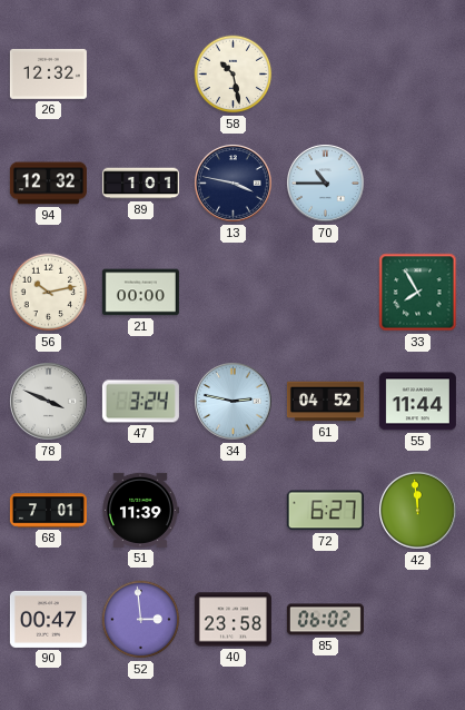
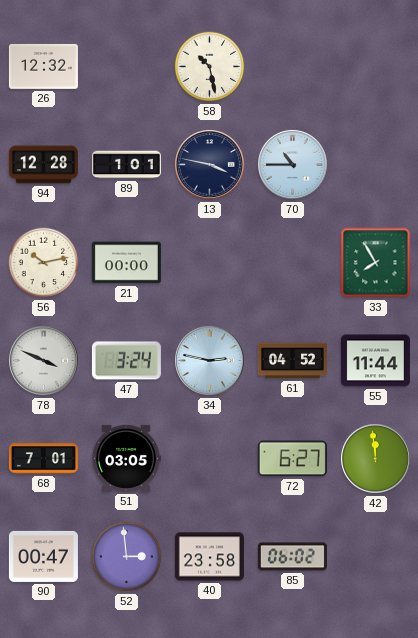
94: 12:32 -> 12:28
51: 11:39 -> 03:05
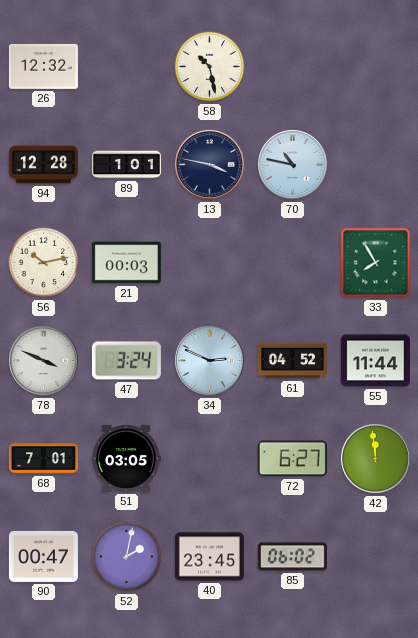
70: 10:45 -> 10:47
21: 00:00 -> 00:03
34: 2:47 -> 2:49
52: 2:59 -> 2:02
40: 23:58 -> 23:45
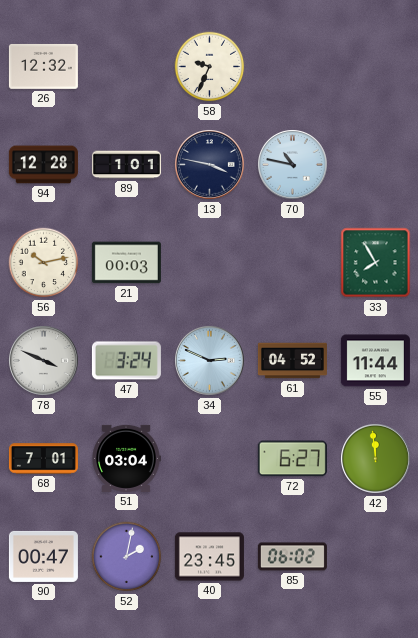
58: 10:28 -> 9:34
51: 03:05 -> 03:04
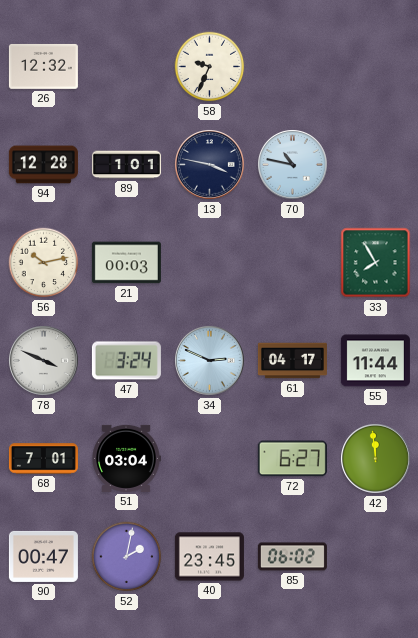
61: 04:52 -> 04:17
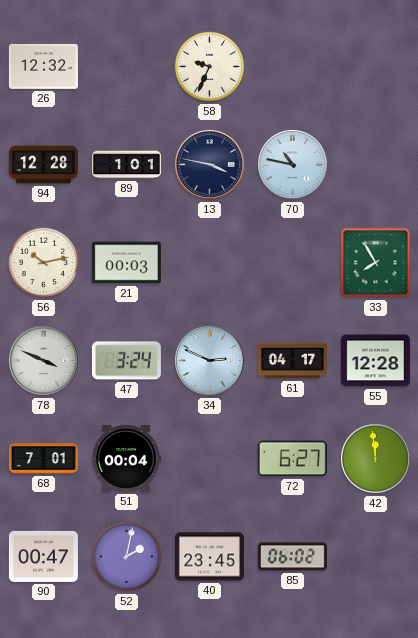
55: 11:44 -> 12:28
51: 03:04 -> 00:04
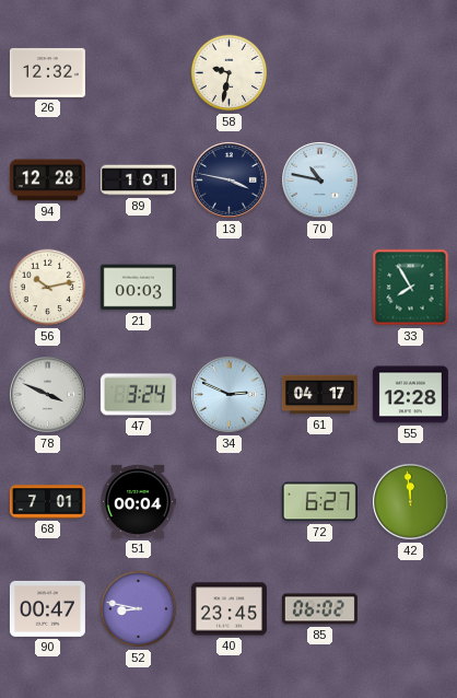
58: 9:34 -> 9:32
52: 2:02 -> 8:47
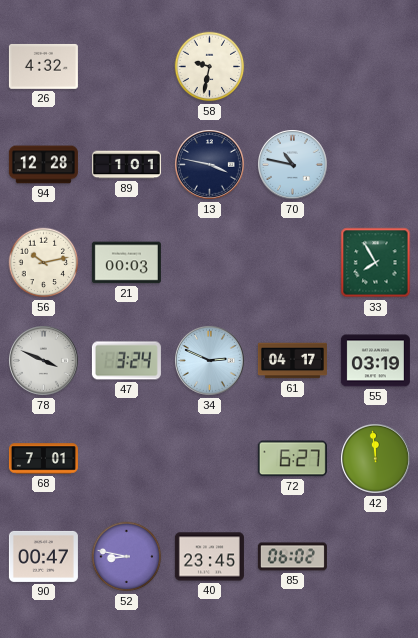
26: 12:32 -> 4:32
55: 12:28 -> 03:19
51: 00:04 -> none
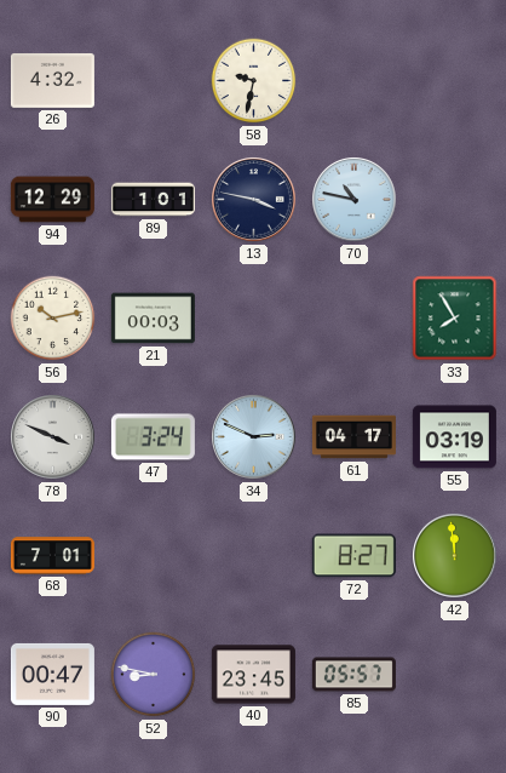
94: 12:28 -> 12:29
72: 6:27 -> 8:27
85: 06:02 -> 05:57
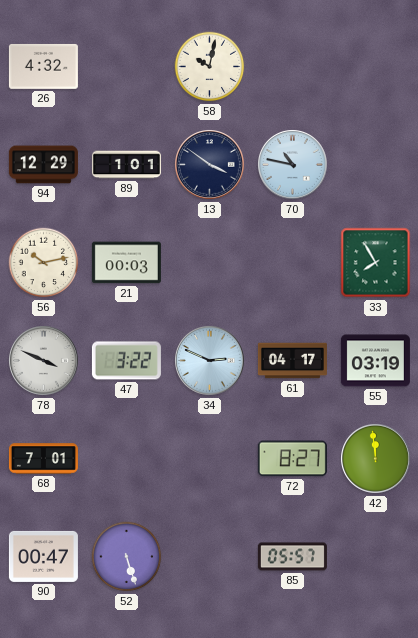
58: 9:32 -> 10:02
13: 3:47 -> 3:51
47: 3:24 -> 3:22
52: 8:47 -> 5:27
40: 23:45 -> none
